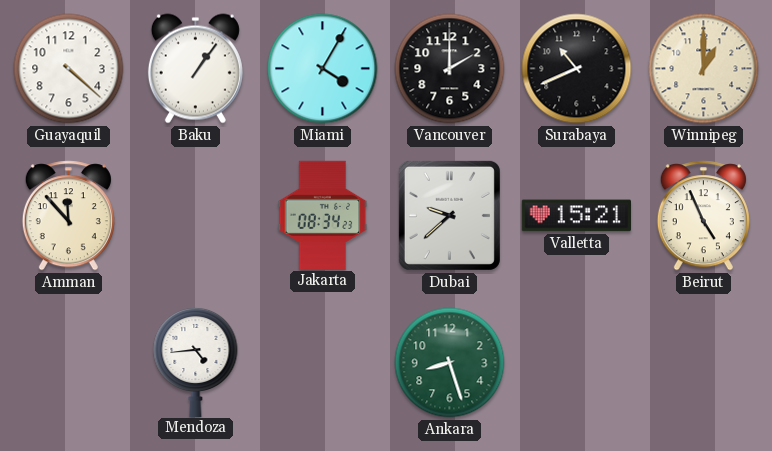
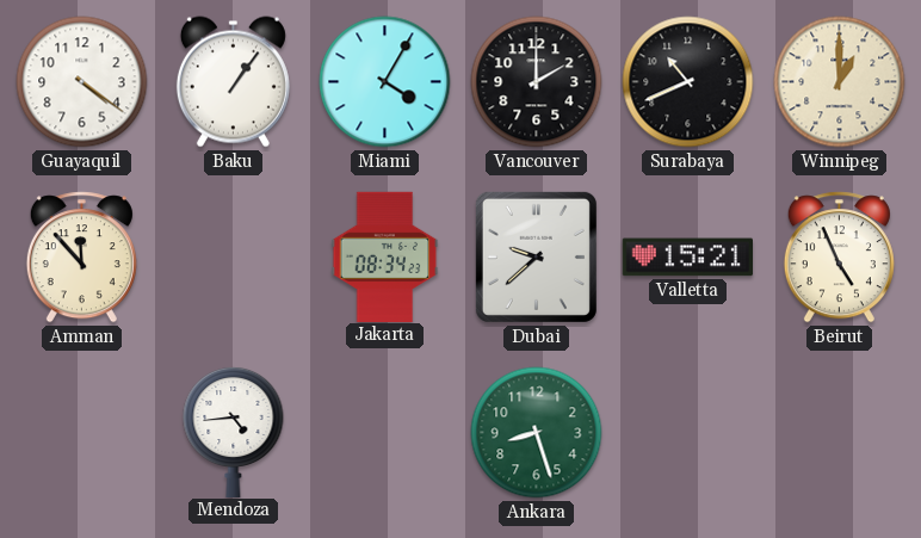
Guayaquil: 4:22 -> 4:21
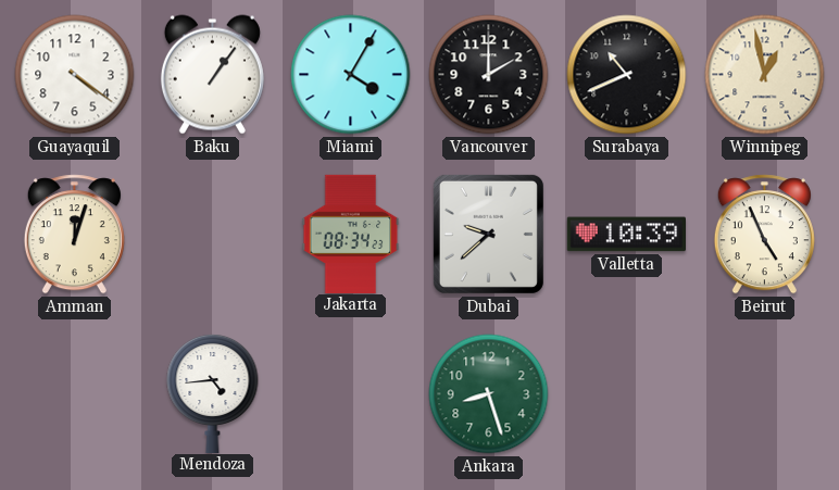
Winnipeg: 1:00 -> 12:58
Amman: 11:53 -> 12:03
Valletta: 15:21 -> 10:39
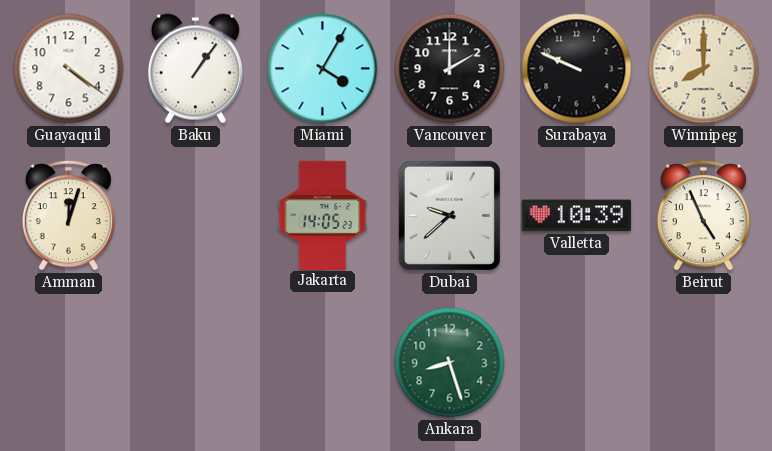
Surabaya: 10:41 -> 9:49
Winnipeg: 12:58 -> 8:00
Jakarta: 08:34 -> 14:05
Mendoza: 4:44 -> none
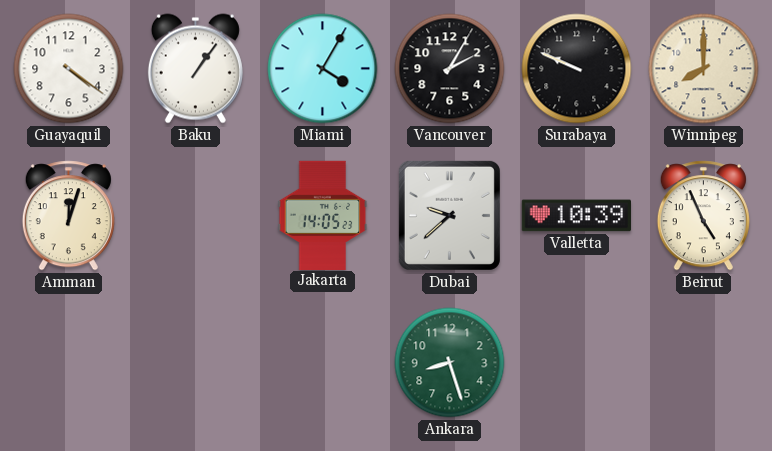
Vancouver: 2:00 -> 2:05
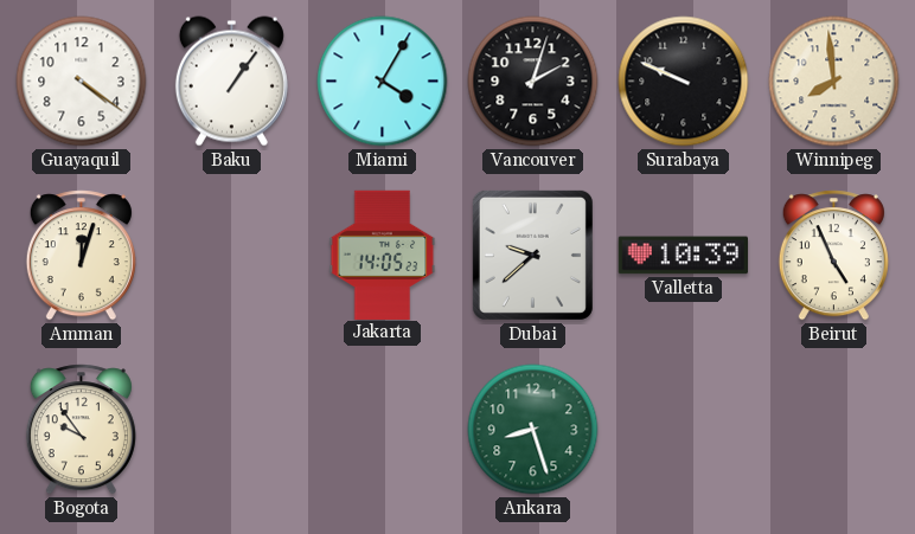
Vancouver: 2:05 -> 2:03
Winnipeg: 8:00 -> 7:59
Bogota: none -> 9:54
